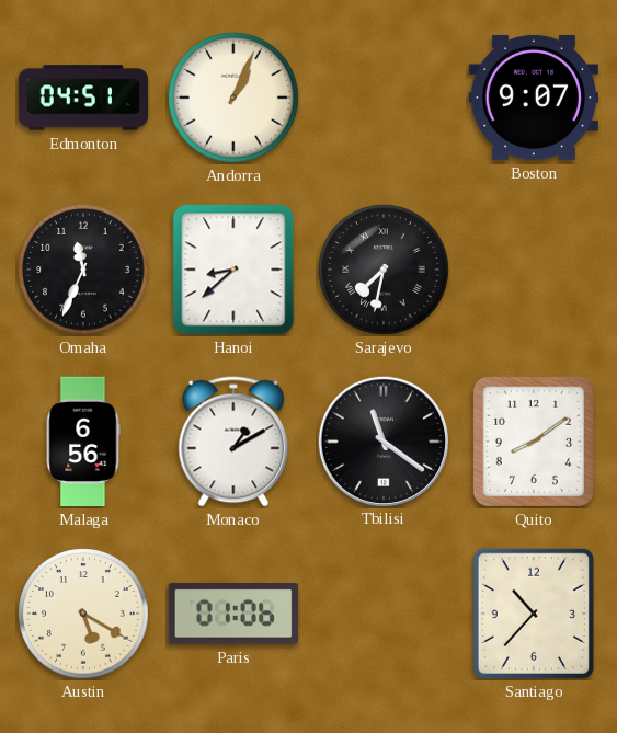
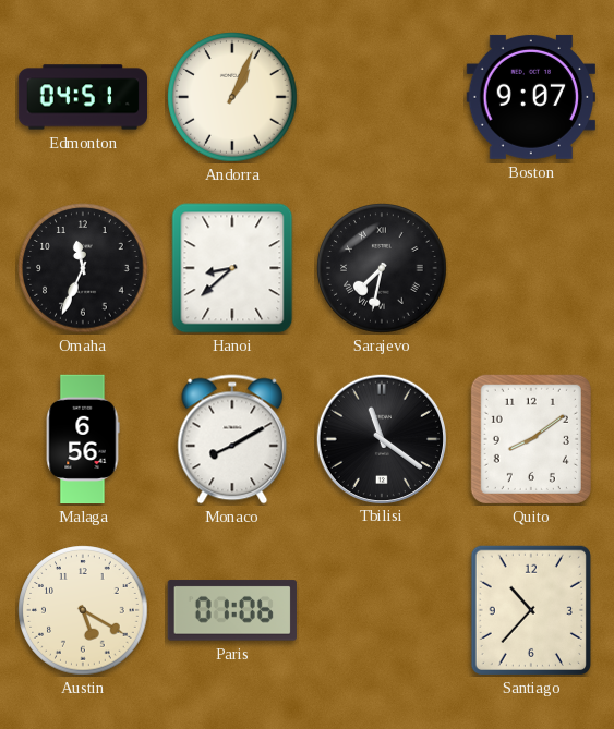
Monaco: 1:10 -> 8:10
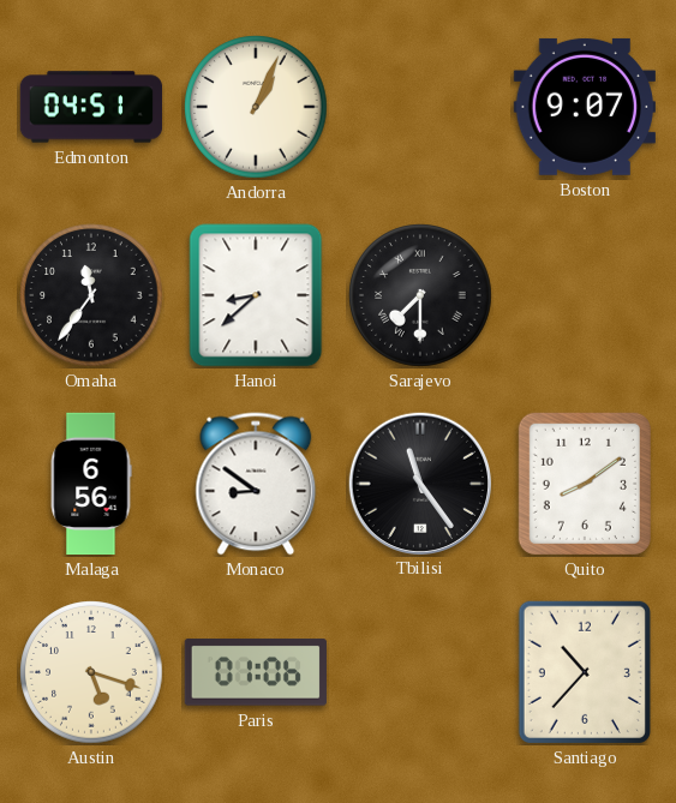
Omaha: 11:34 -> 11:36
Sarajevo: 7:32 -> 7:30
Monaco: 8:10 -> 8:51
Tbilisi: 11:21 -> 11:24
Austin: 5:20 -> 5:18
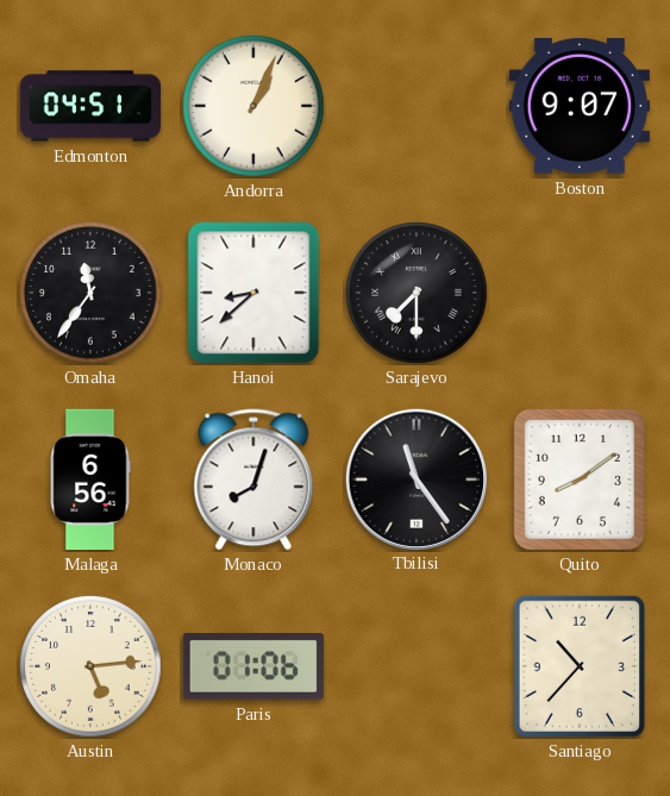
Monaco: 8:51 -> 8:03
Austin: 5:18 -> 5:14
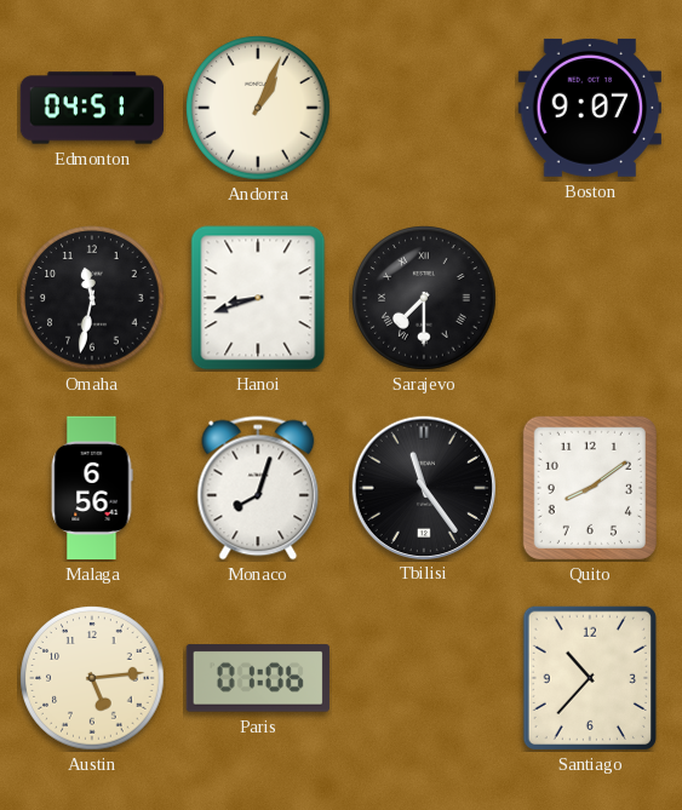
Omaha: 11:36 -> 11:32
Hanoi: 8:38 -> 8:42
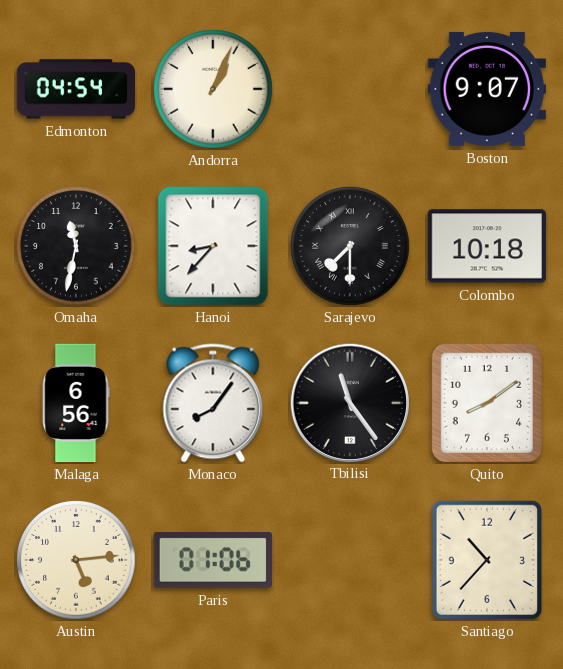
Edmonton: 04:51 -> 04:54
Hanoi: 8:42 -> 8:37
Colombo: none -> 10:18
Monaco: 8:03 -> 8:06
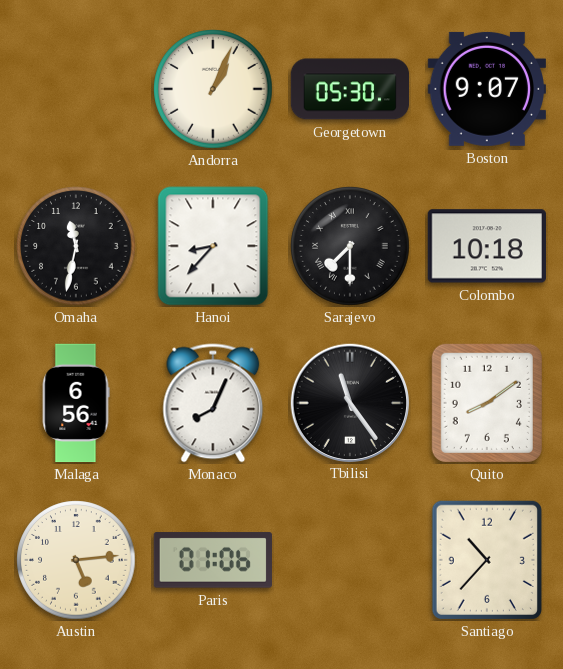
Edmonton: 04:54 -> none
Georgetown: none -> 05:30
Monaco: 8:06 -> 8:04
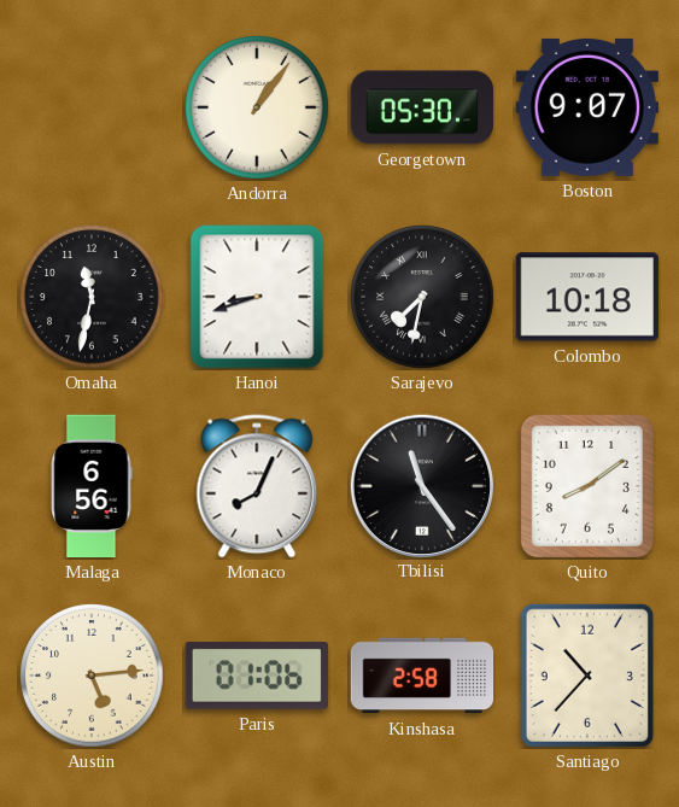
Andorra: 1:04 -> 1:06
Hanoi: 8:37 -> 8:42
Sarajevo: 7:30 -> 7:32
Kinshasa: none -> 2:58
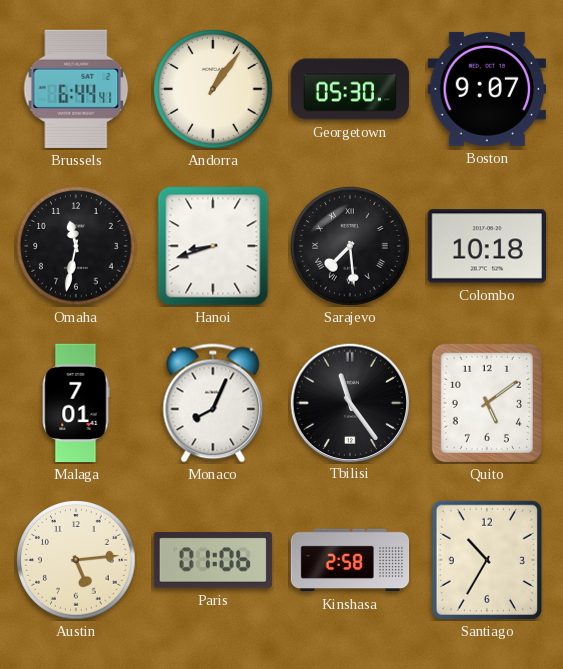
Brussels: none -> 6:44
Sarajevo: 7:32 -> 7:29
Malaga: 6:56 -> 7:01
Quito: 8:09 -> 5:09
Santiago: 10:37 -> 10:35
